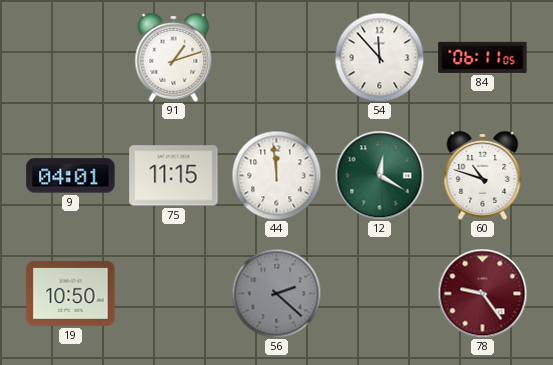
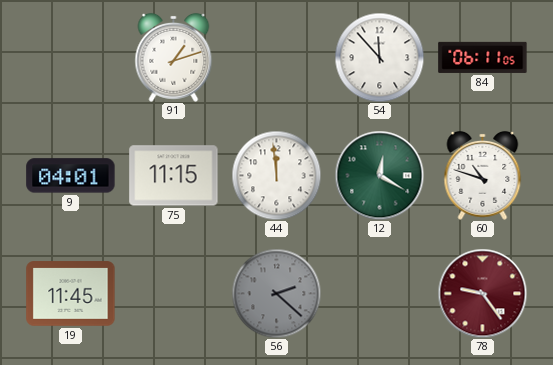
19: 10:50 -> 11:45
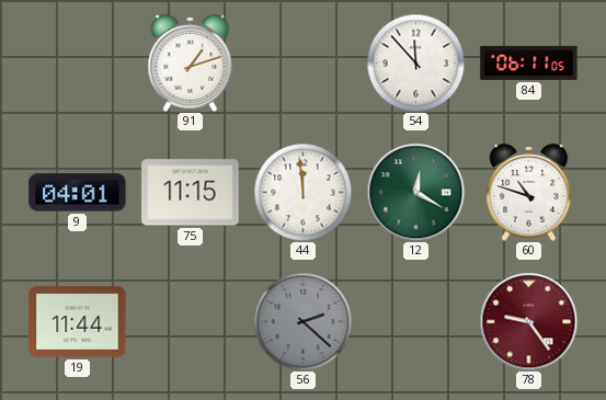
19: 11:45 -> 11:44
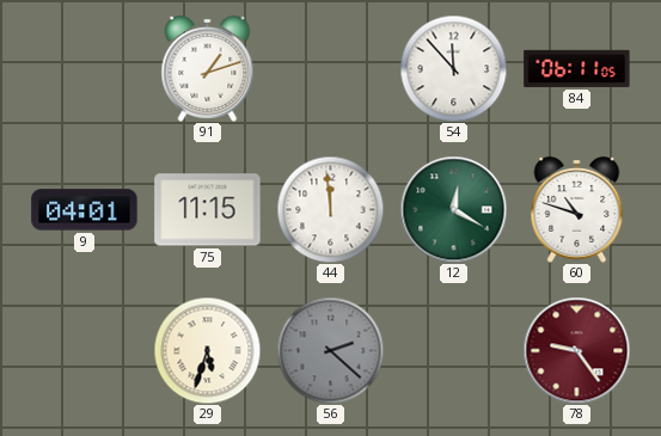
19: 11:44 -> none
29: none -> 5:33
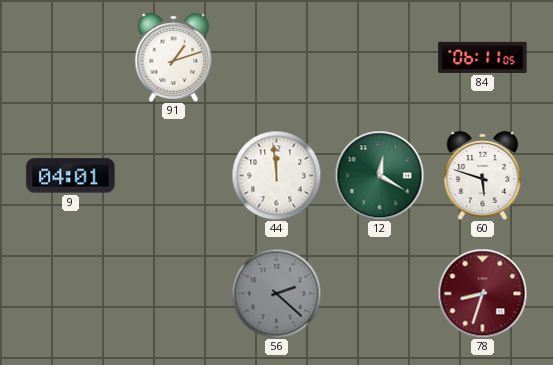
54: 11:53 -> none
75: 11:15 -> none
60: 10:48 -> 5:48
29: 5:33 -> none
78: 9:24 -> 8:33
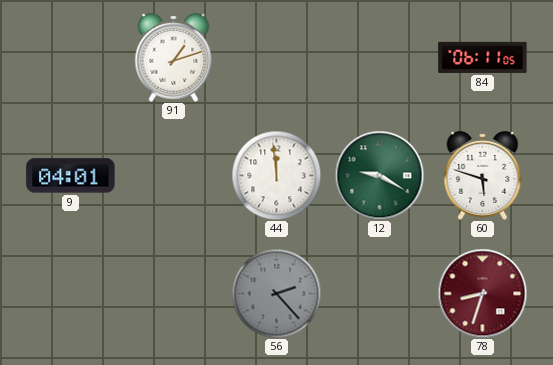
12: 12:20 -> 9:20
56: 2:22 -> 2:23
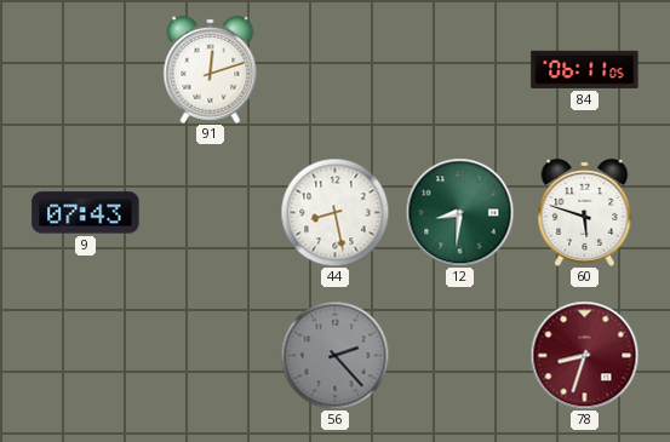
91: 1:12 -> 12:12
9: 04:01 -> 07:43
44: 11:59 -> 8:28
12: 9:20 -> 8:31
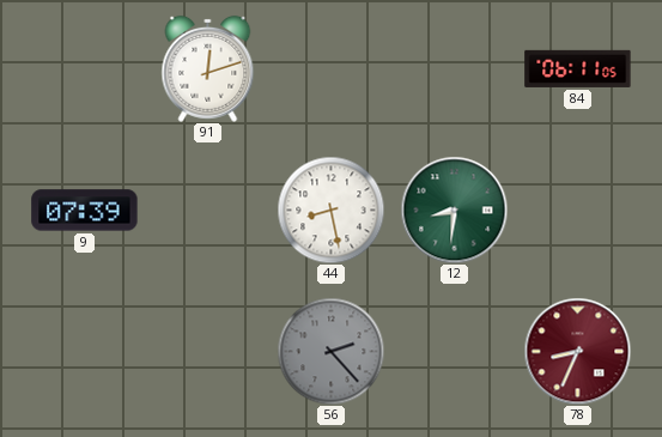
9: 07:43 -> 07:39
60: 5:48 -> none
78: 8:33 -> 8:34
